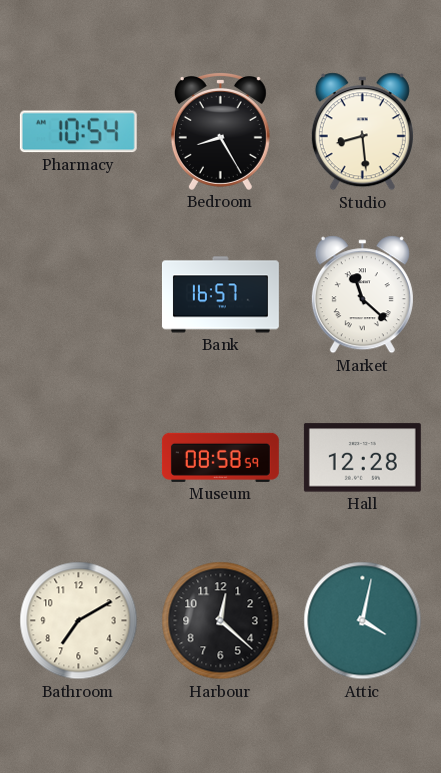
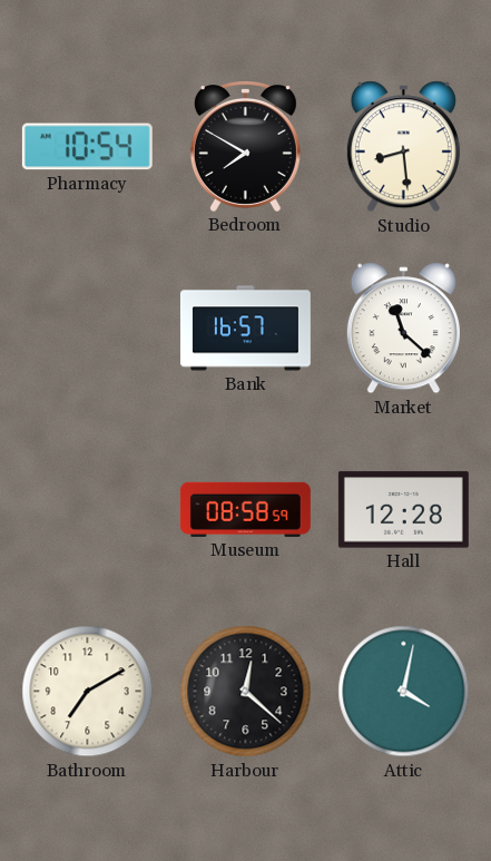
Bedroom: 8:25 -> 7:50
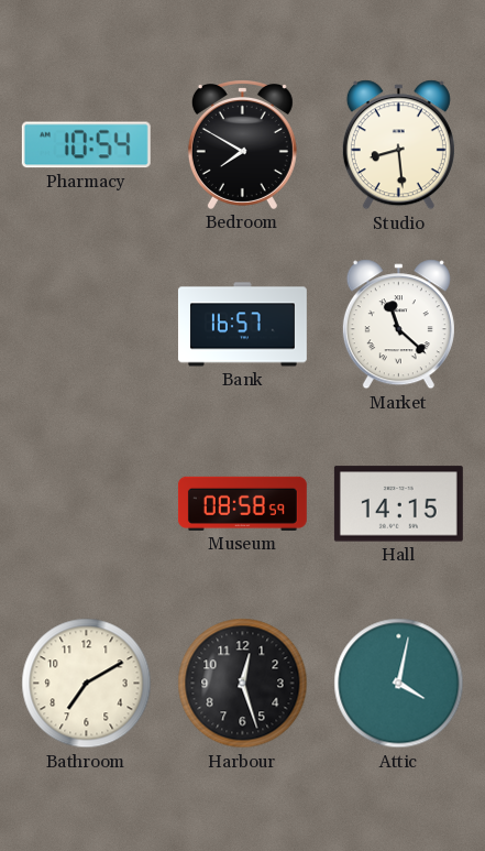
Hall: 12:28 -> 14:15
Harbour: 12:22 -> 12:27
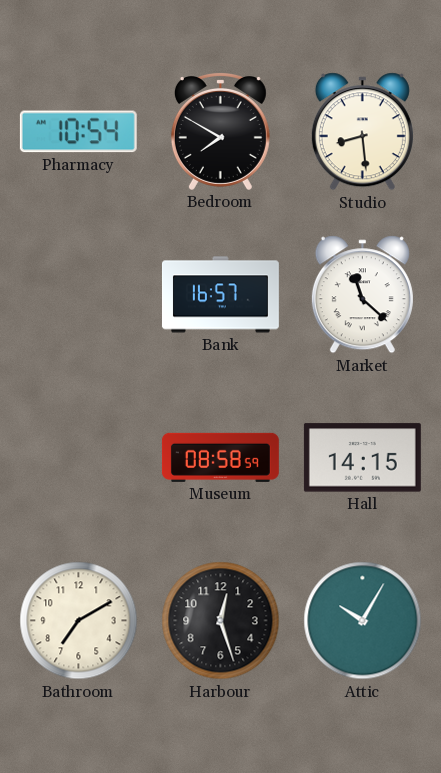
Attic: 4:02 -> 10:05
